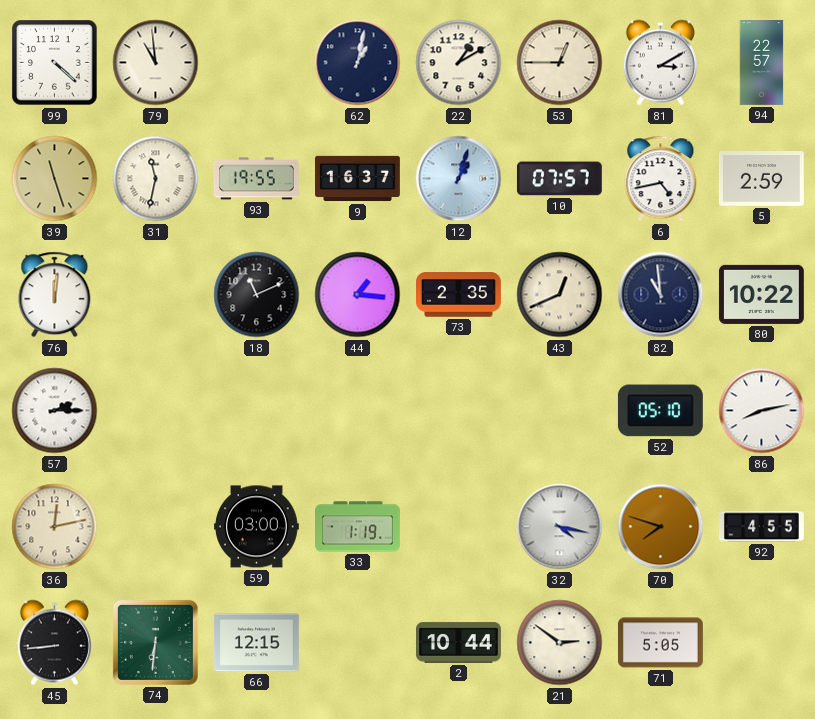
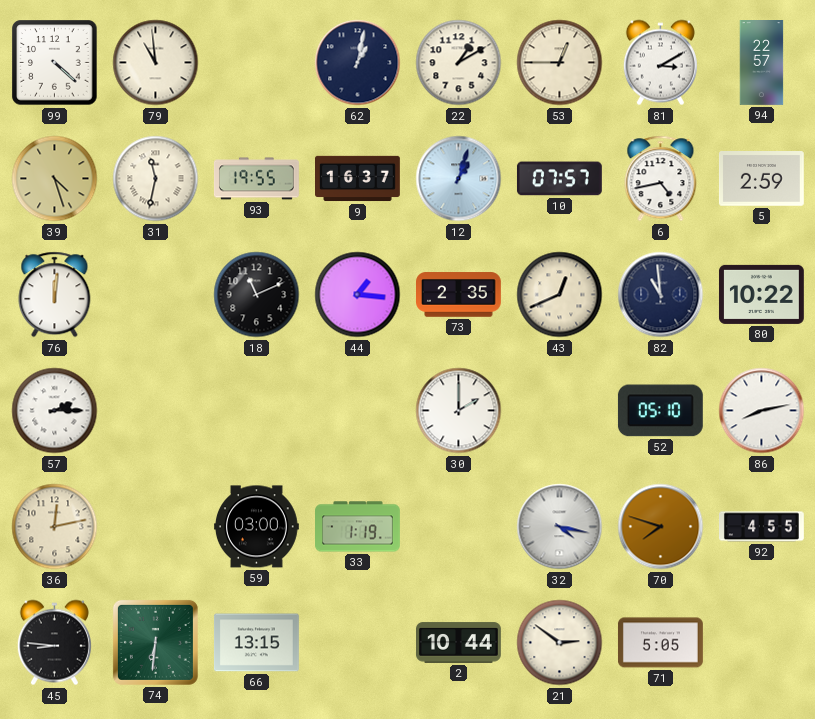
39: 11:27 -> 4:27
30: none -> 2:00
45: 8:44 -> 8:46
66: 12:15 -> 13:15
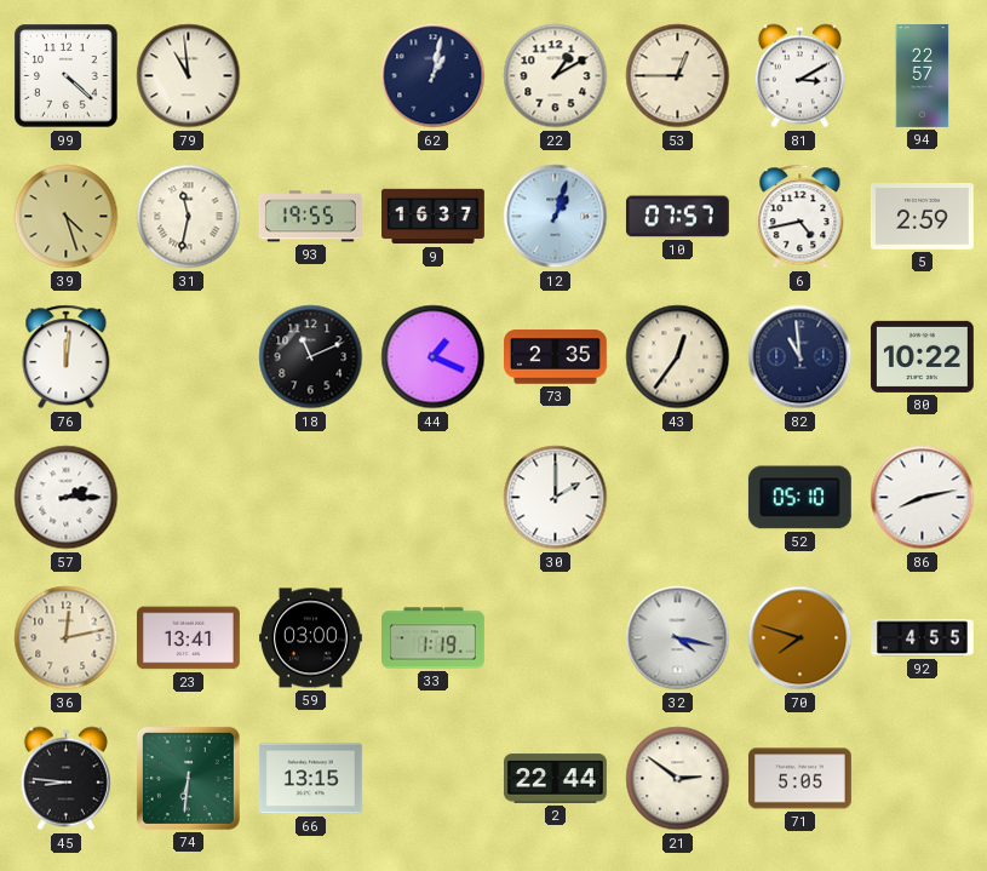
44: 1:16 -> 1:19
43: 12:41 -> 12:36
23: none -> 13:41
2: 10:44 -> 22:44
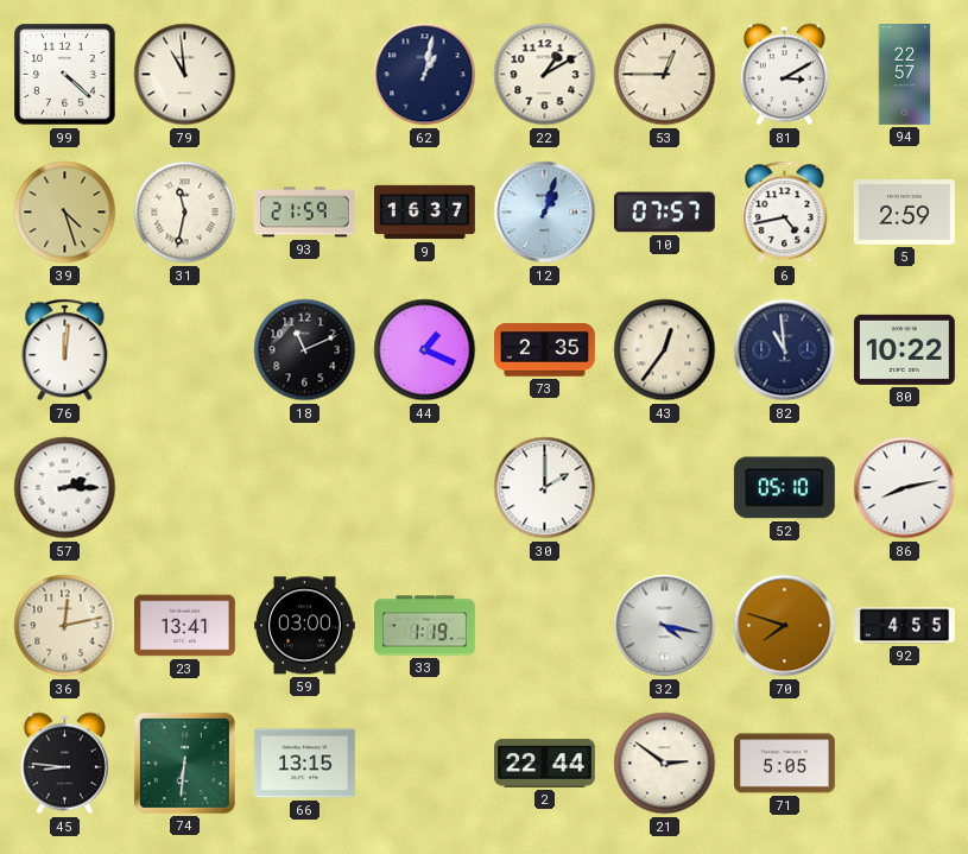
93: 19:55 -> 21:59
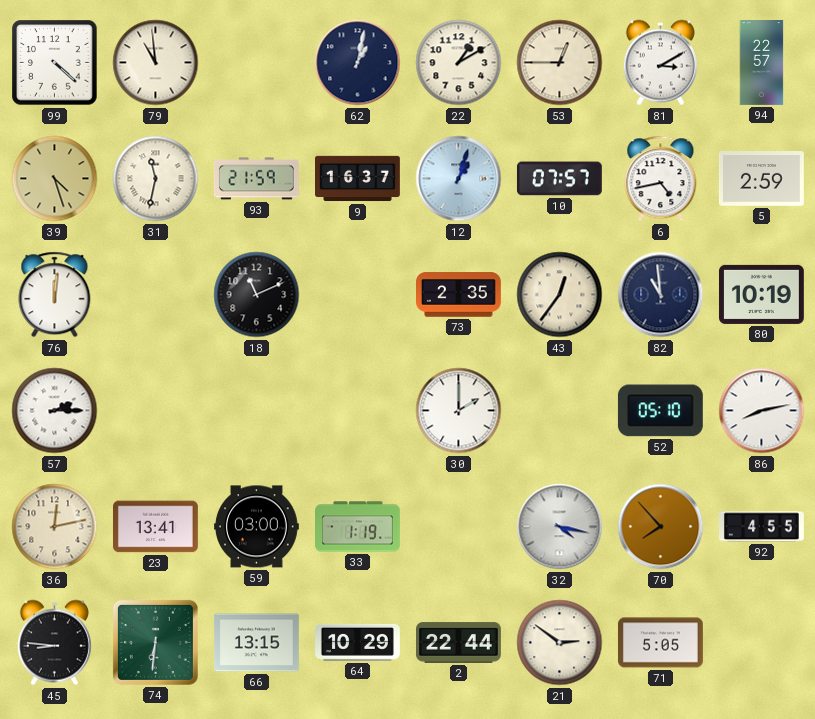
44: 1:19 -> none
80: 10:22 -> 10:19
70: 7:48 -> 7:53
64: none -> 10:29
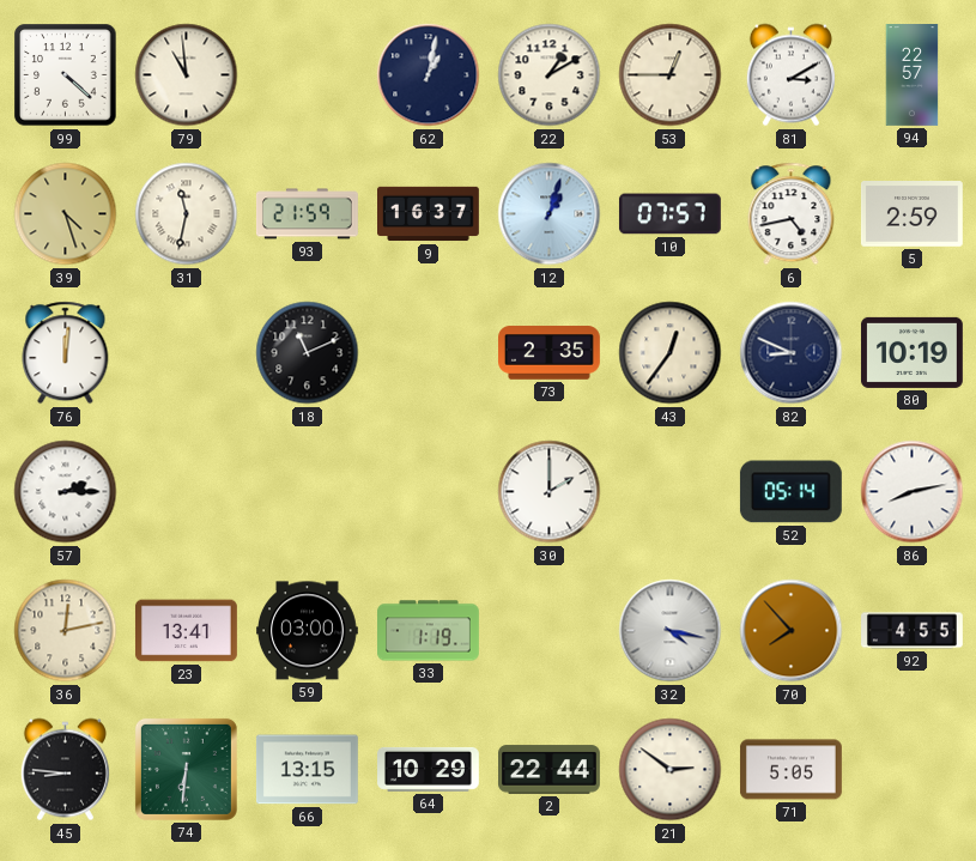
82: 10:59 -> 8:49
52: 05:10 -> 05:14
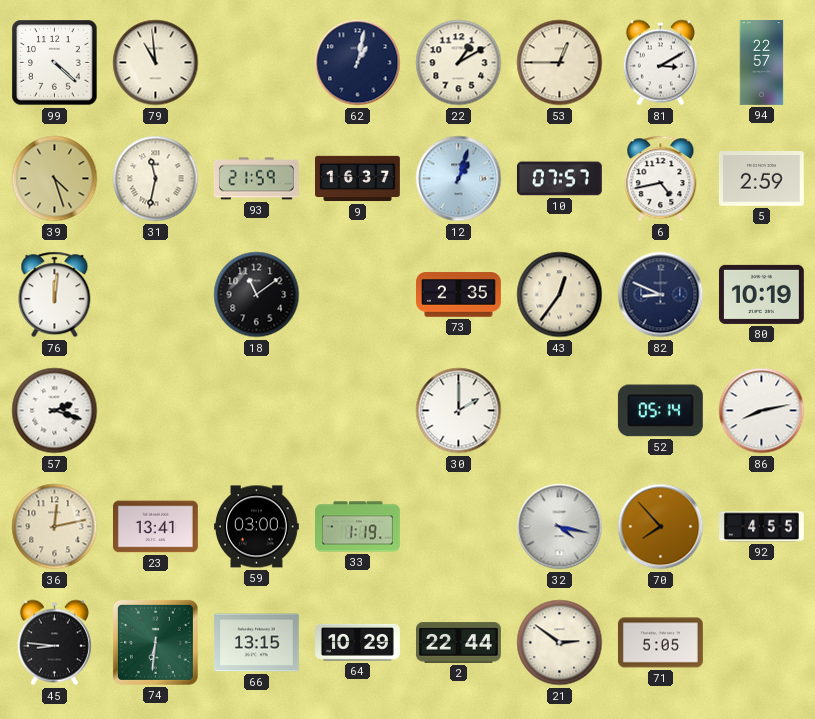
18: 11:11 -> 11:09
57: 2:15 -> 2:18
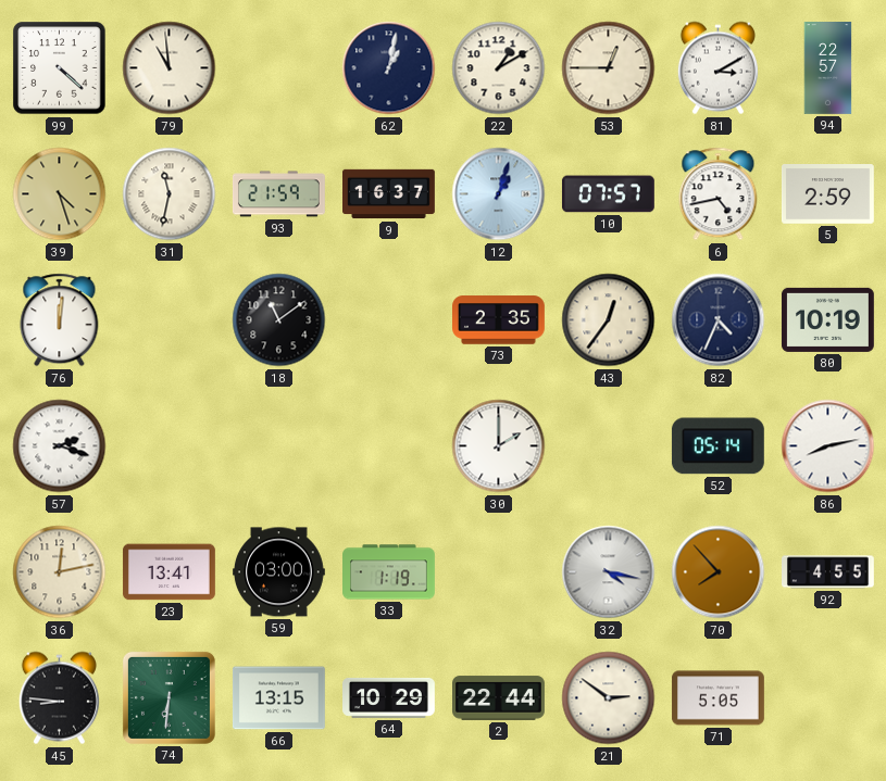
82: 8:49 -> 4:34
